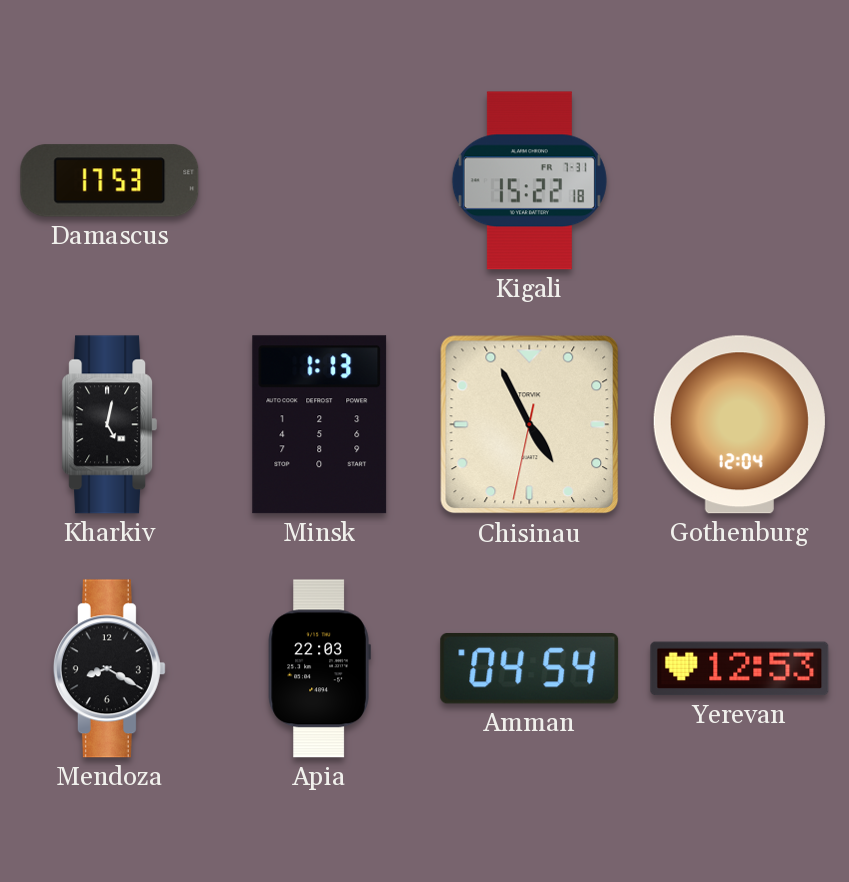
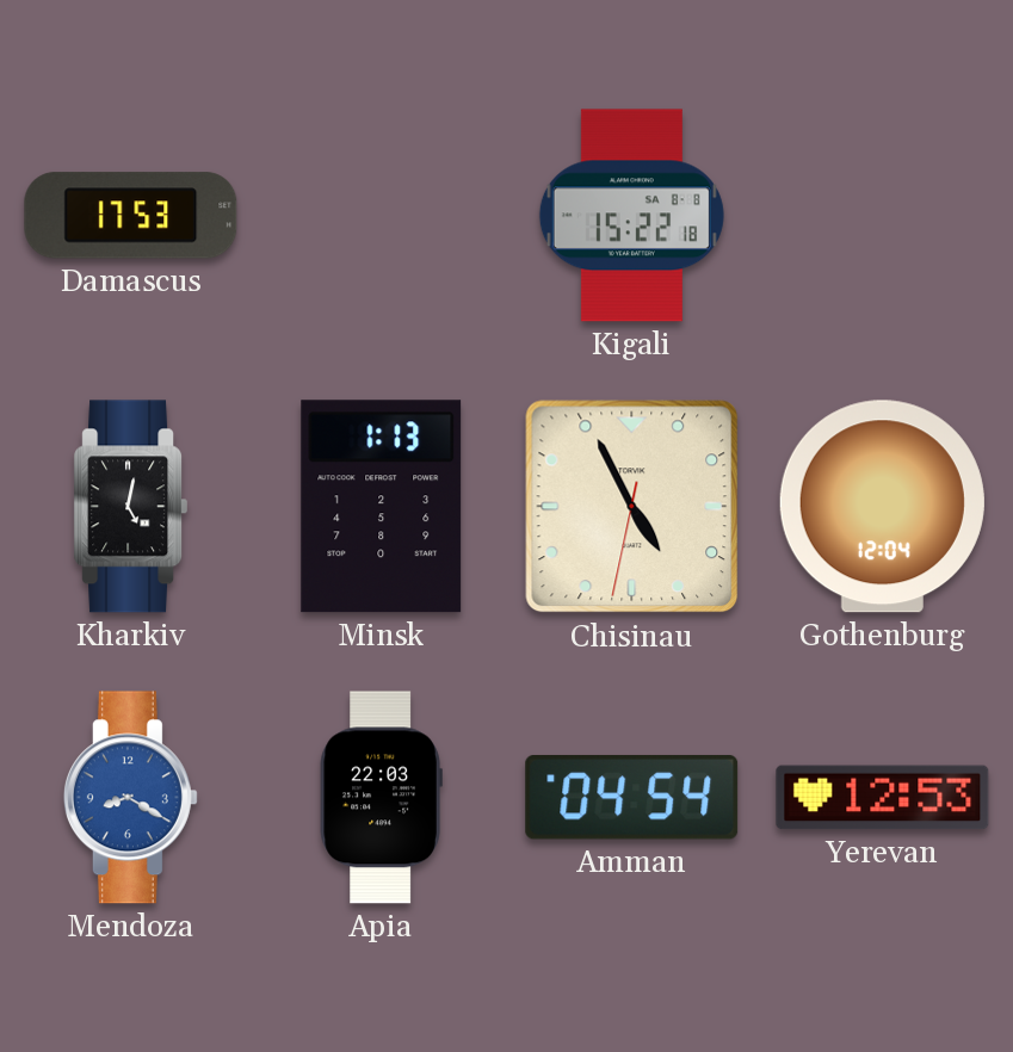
Kigali date: FR 7-31 -> SA 8-8
Mendoza dial: black -> blue
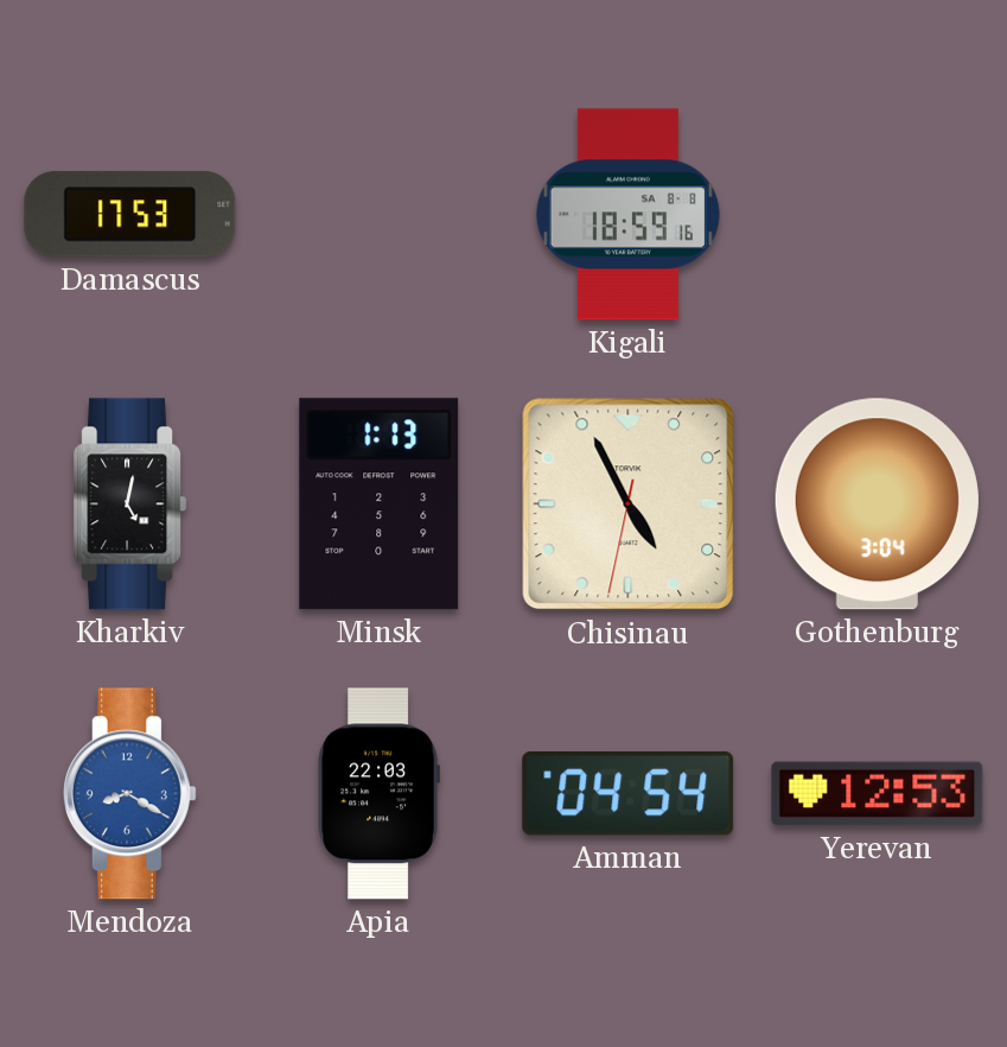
Kigali: 15:22 -> 18:59
Gothenburg: 12:04 -> 3:04
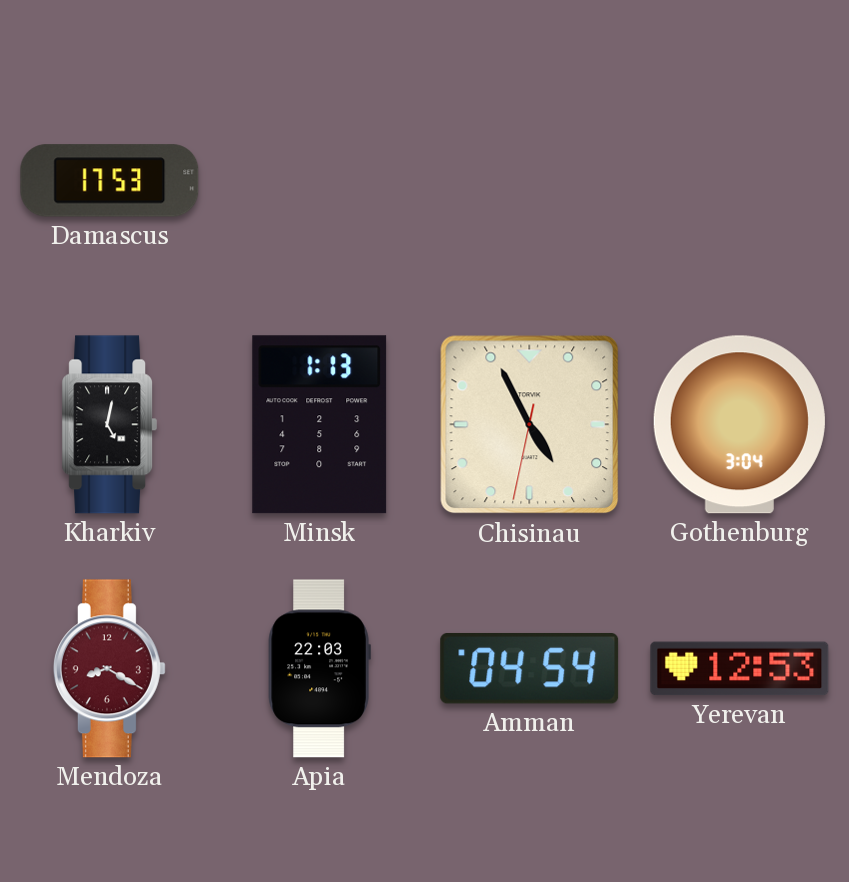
Kigali: 18:59 -> none
Mendoza dial: blue -> burgundy
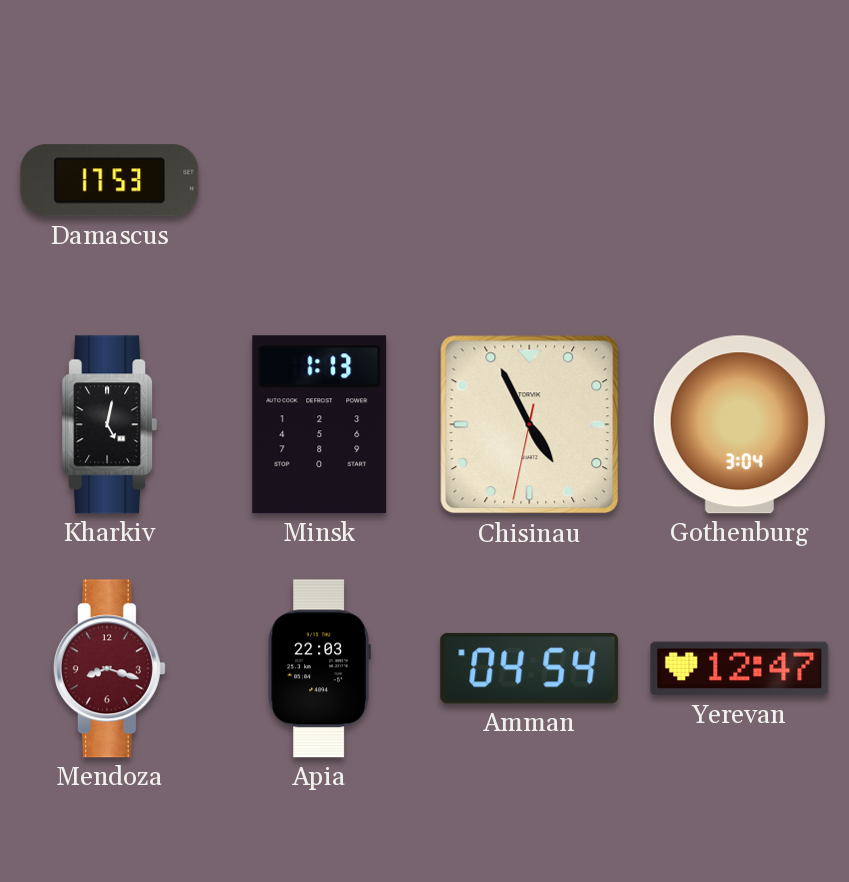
Mendoza: 8:20 -> 8:18
Yerevan: 12:53 -> 12:47
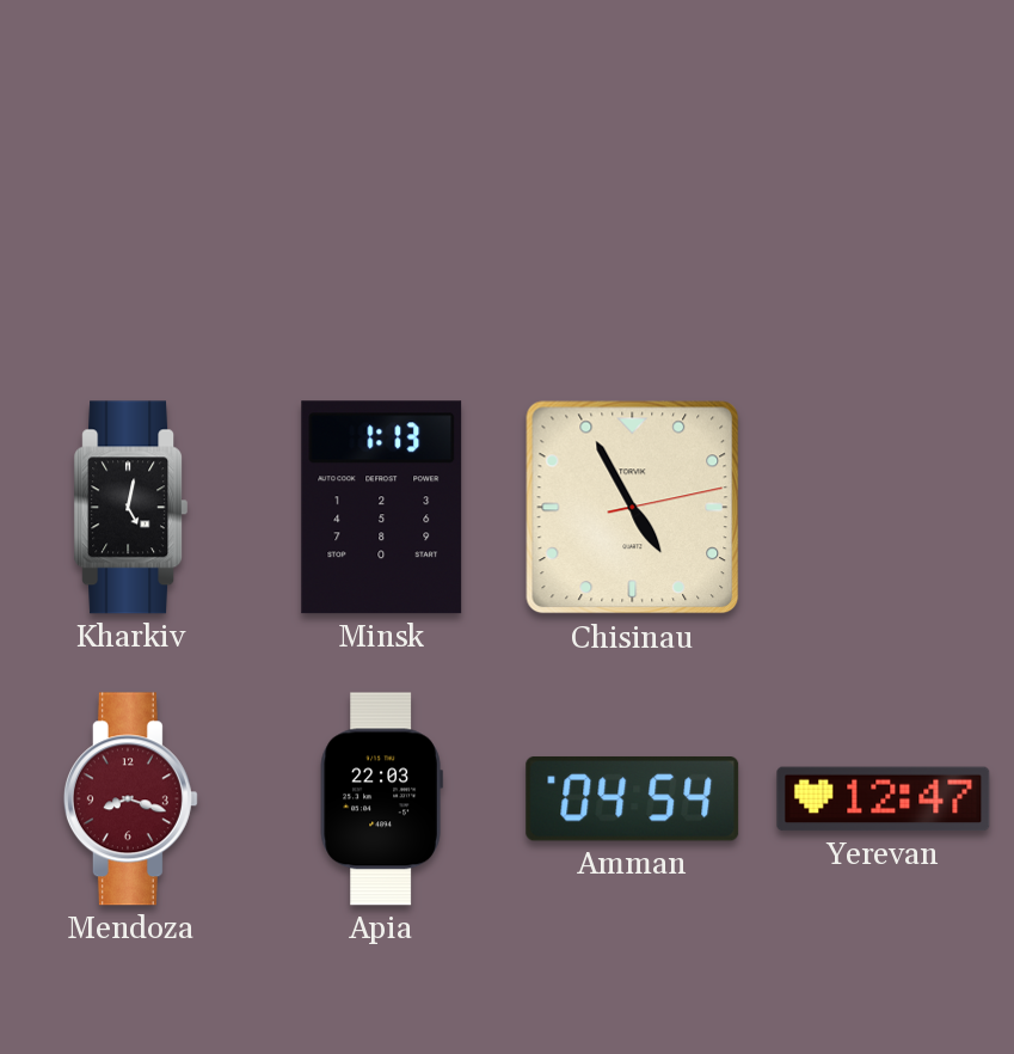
Damascus: 17:53 -> none
Chisinau: 4:55:32 -> 4:55:13
Gothenburg: 3:04 -> none
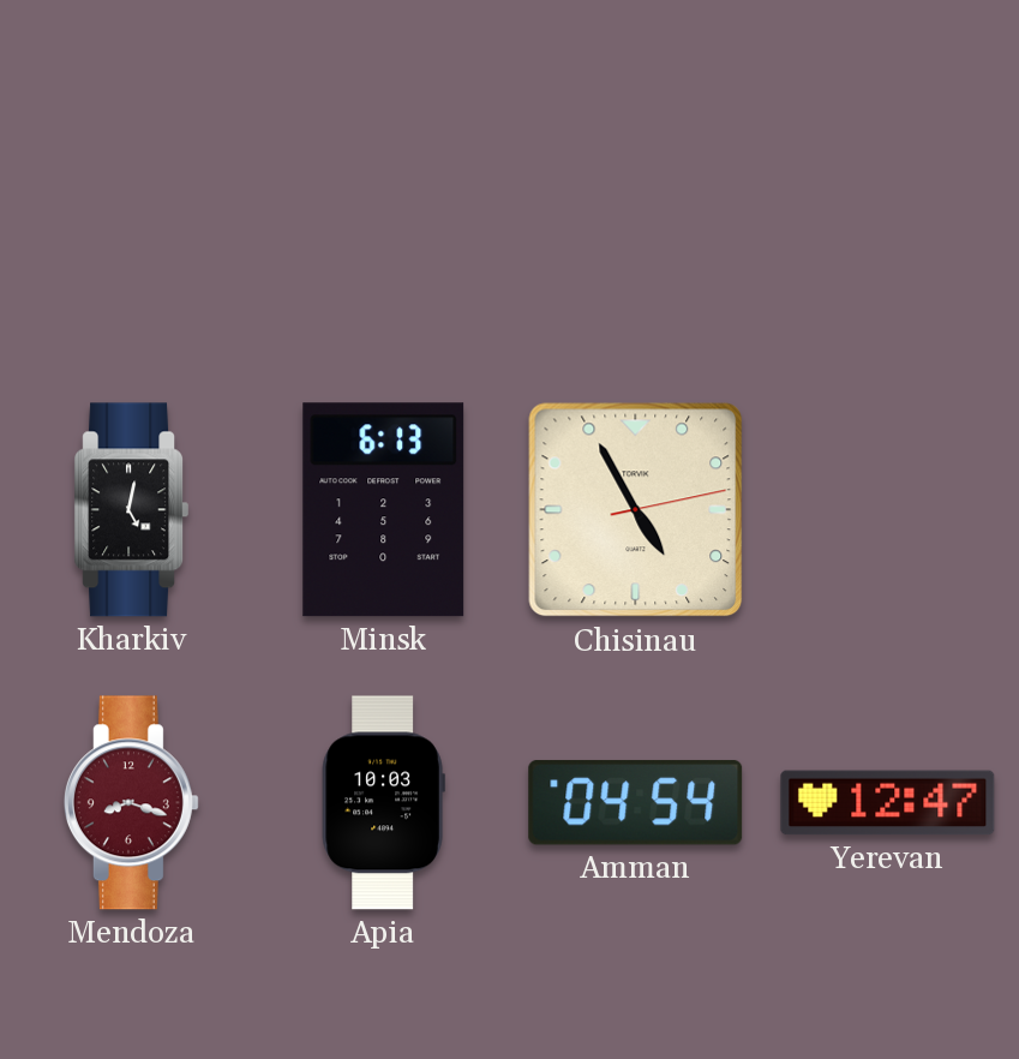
Minsk: 1:13 -> 6:13
Apia: 22:03 -> 10:03
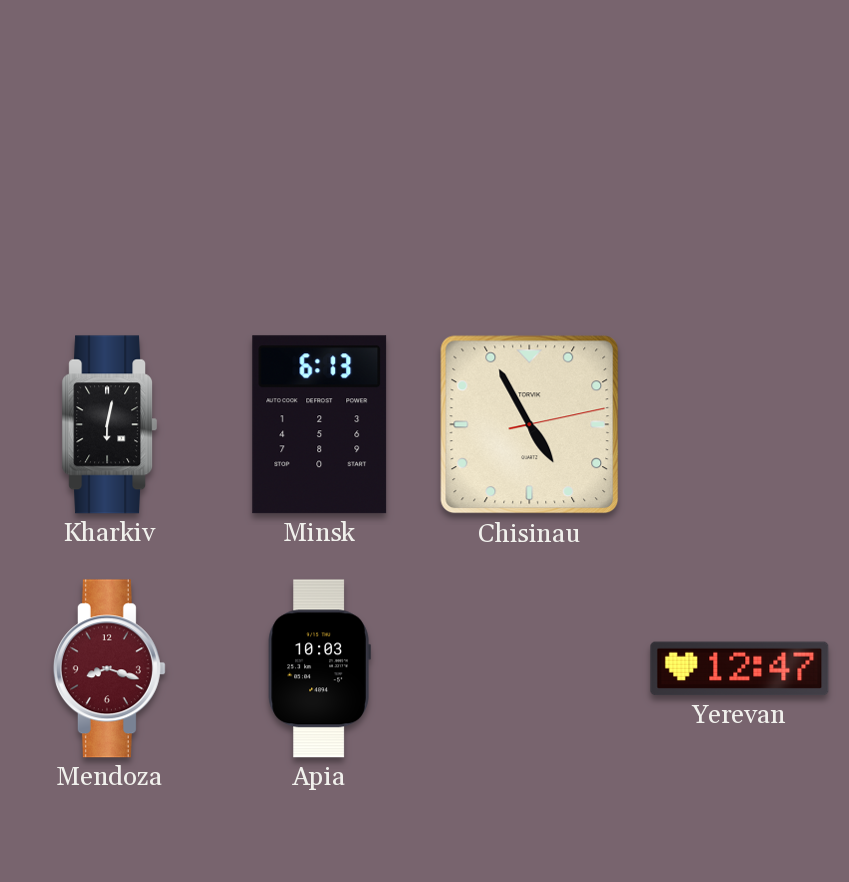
Kharkiv: 5:02 -> 6:02
Amman: 04:54 -> none
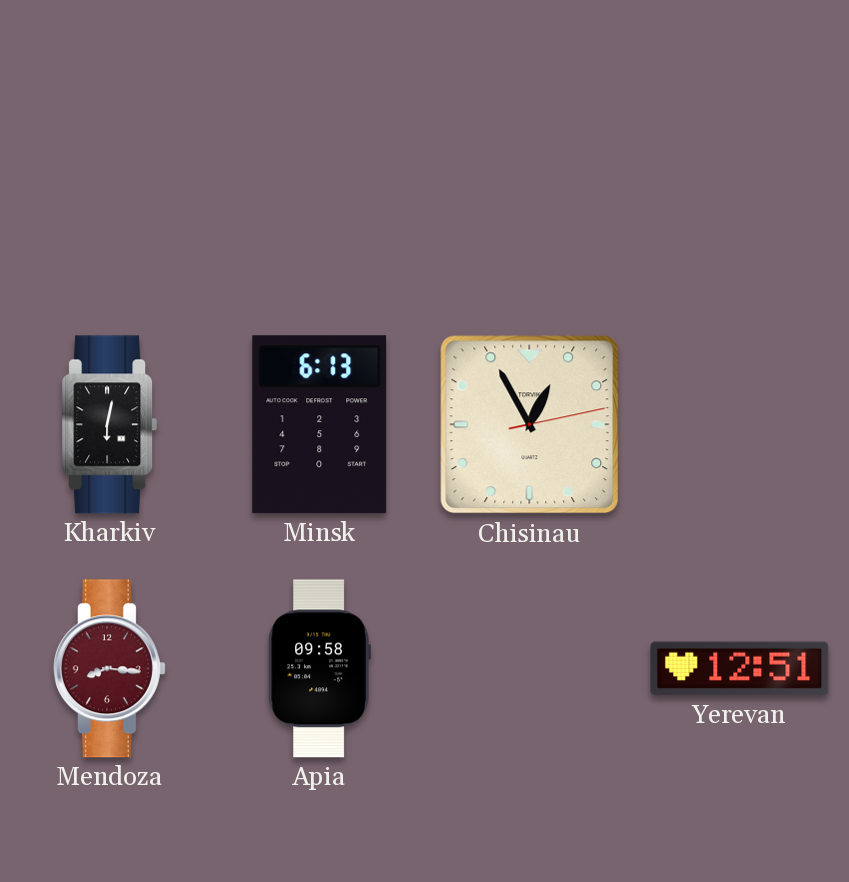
Chisinau: 4:55 -> 12:55
Mendoza: 8:18 -> 8:16
Apia: 10:03 -> 09:58
Yerevan: 12:47 -> 12:51
